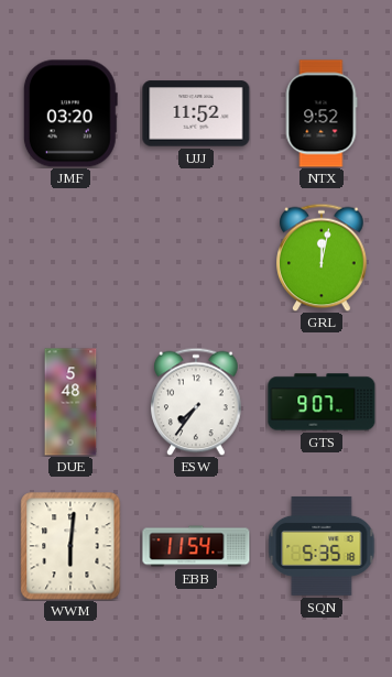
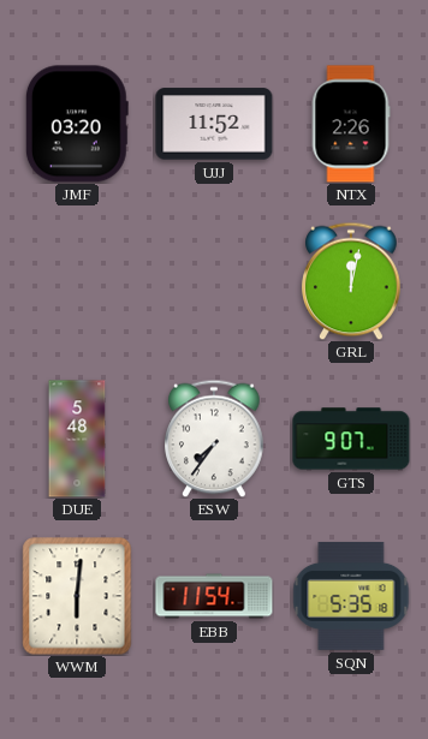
NTX: 9:52 -> 2:26
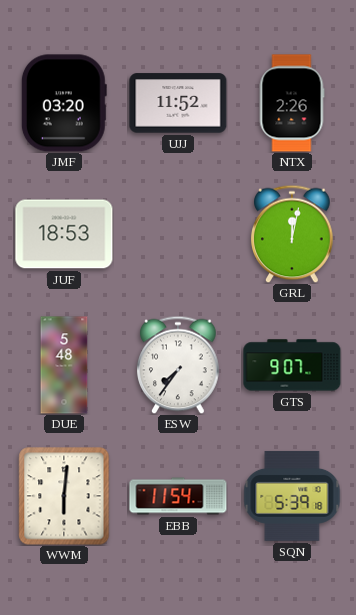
JUF: none -> 18:53
SQN: 5:35 -> 5:39
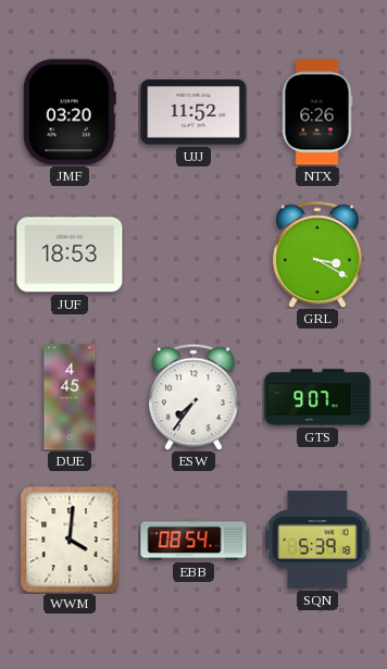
NTX: 2:26 -> 6:26
GRL: 12:02 -> 3:20
DUE: 5:48 -> 4:45
WWM: 6:01 -> 4:01
EBB: 11:54 -> 08:54
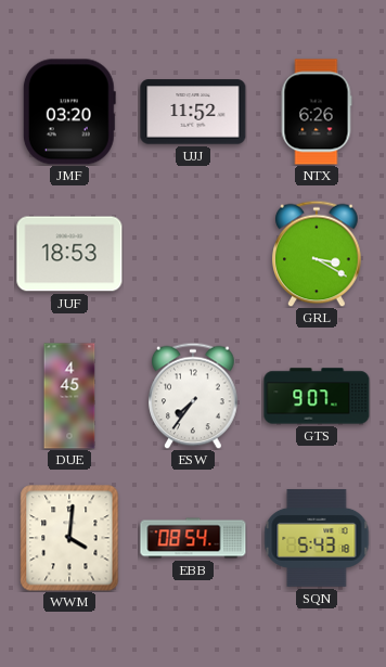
SQN: 5:39 -> 5:43
